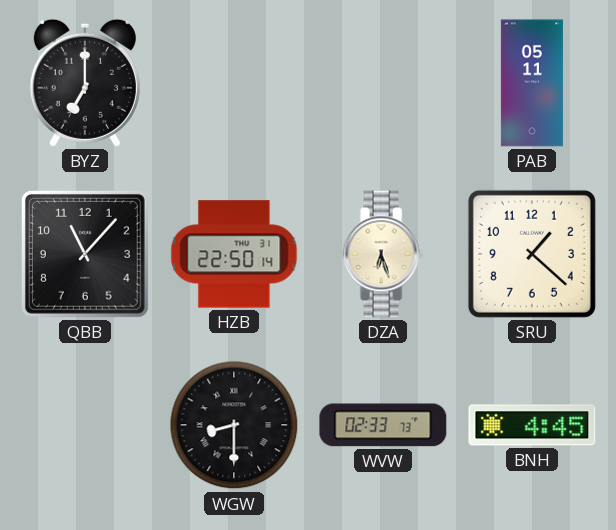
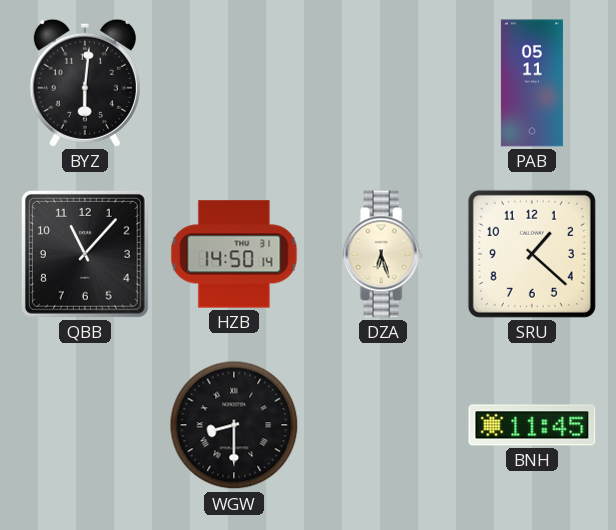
BYZ: 7:00 -> 6:01
HZB: 22:50 -> 14:50
WVW: 02:33 -> none
BNH: 4:45 -> 11:45
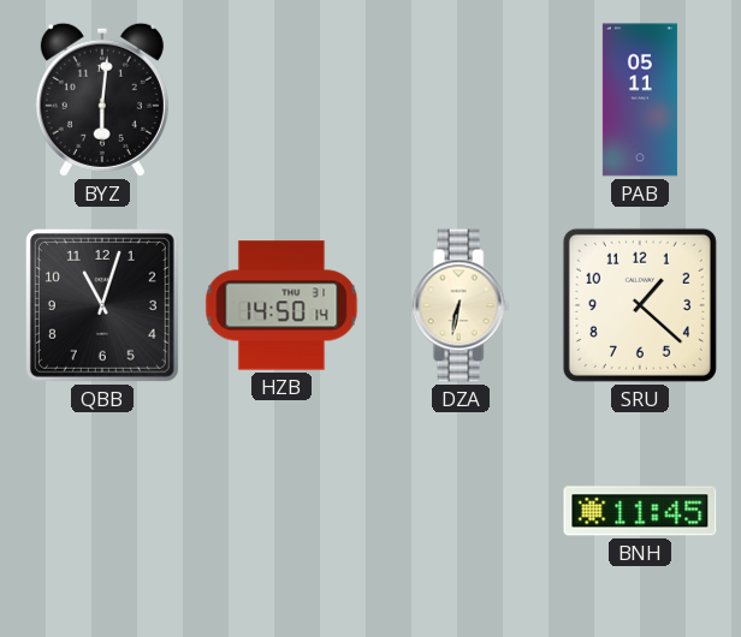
QBB: 11:07 -> 11:03
DZA: 6:27 -> 6:32
WGW: 8:30 -> none
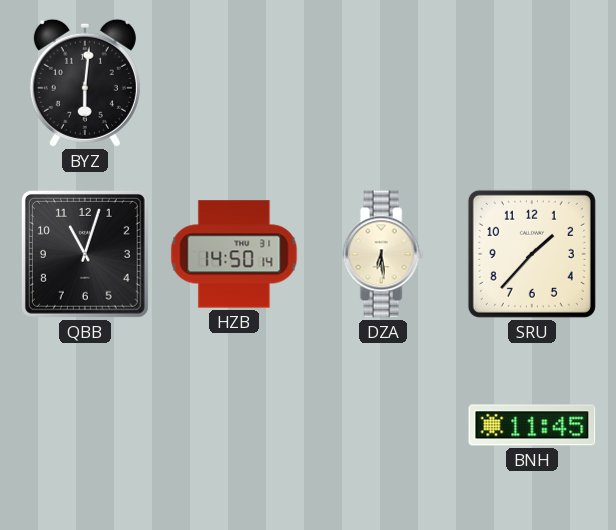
PAB: 05:11 -> none
DZA: 6:32 -> 6:29
SRU: 1:22 -> 1:37
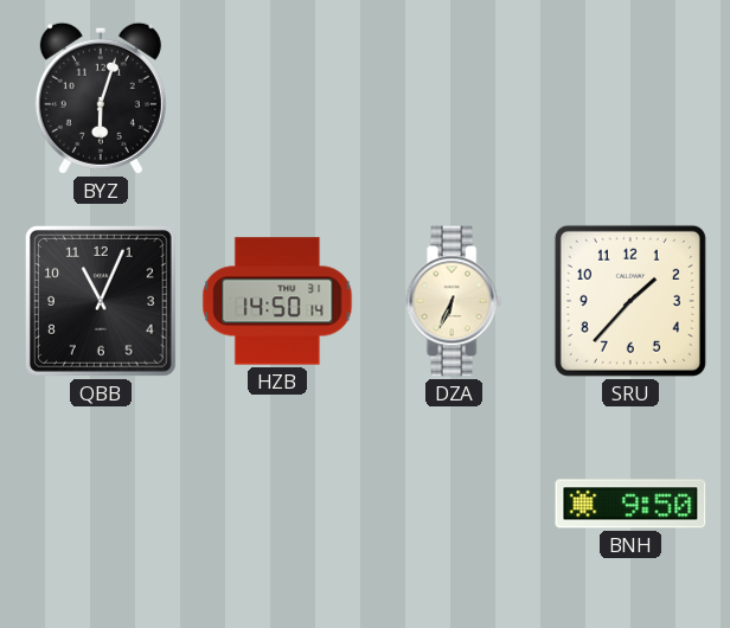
BYZ: 6:01 -> 6:03
QBB: 11:03 -> 11:04
DZA: 6:29 -> 6:34
BNH: 11:45 -> 9:50
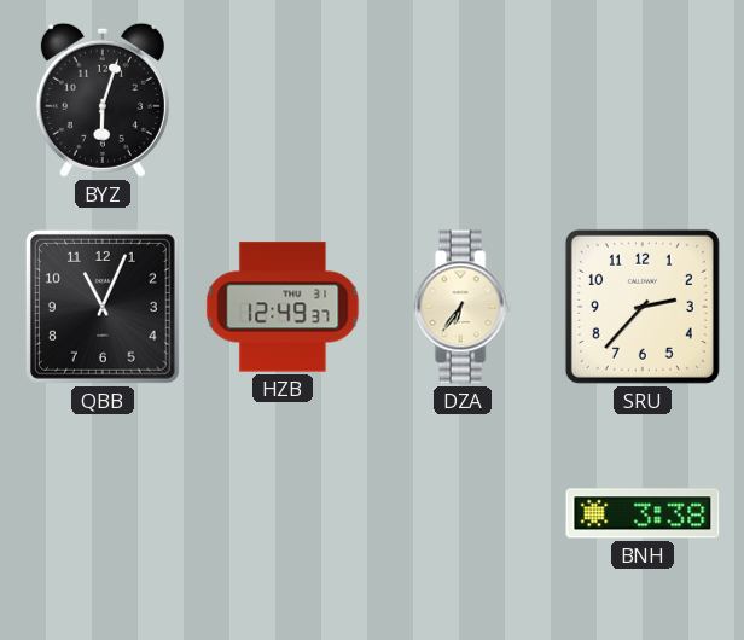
HZB: 14:50 -> 12:49
DZA: 6:34 -> 6:36
SRU: 1:37 -> 2:37
BNH: 9:50 -> 3:38
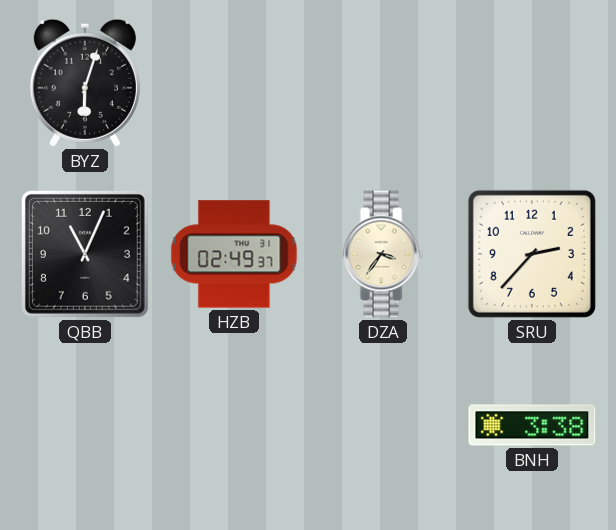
HZB: 12:49 -> 02:49
DZA: 6:36 -> 3:36
